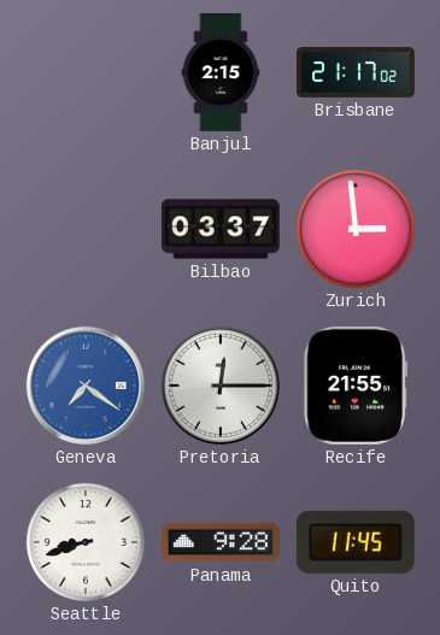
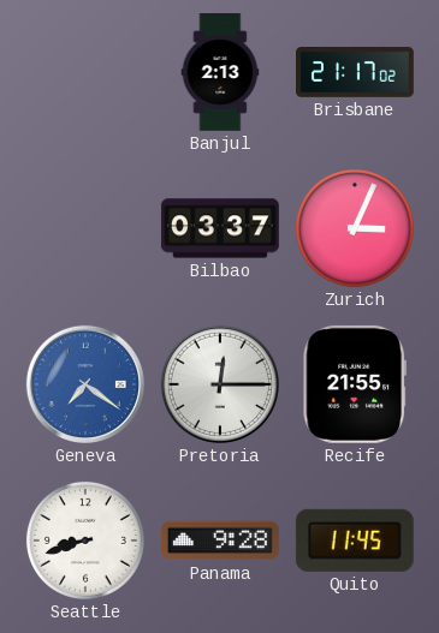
Banjul: 2:15 -> 2:13
Zurich: 2:59 -> 3:04
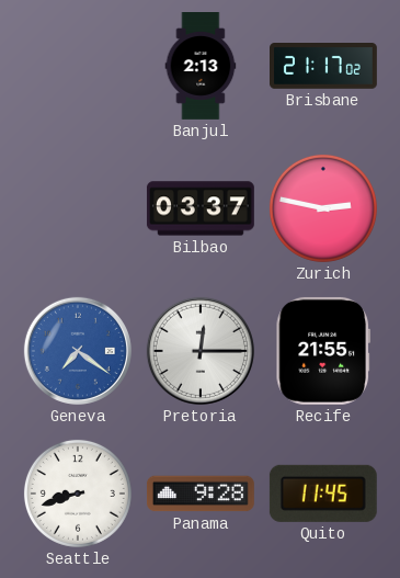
Zurich: 3:04 -> 2:47
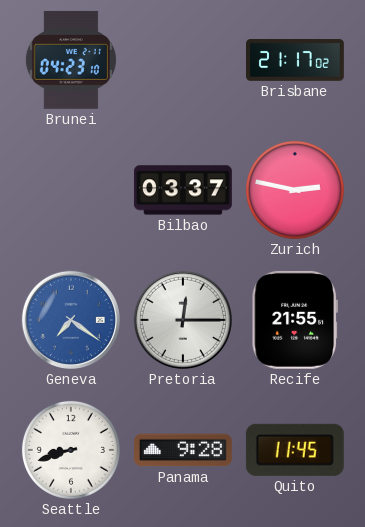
Brunei: none -> 04:23
Banjul: 2:13 -> none
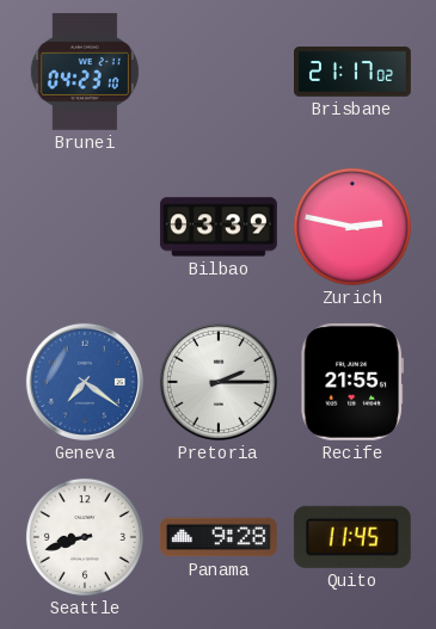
Bilbao: 03:37 -> 03:39
Pretoria: 12:15 -> 2:15
